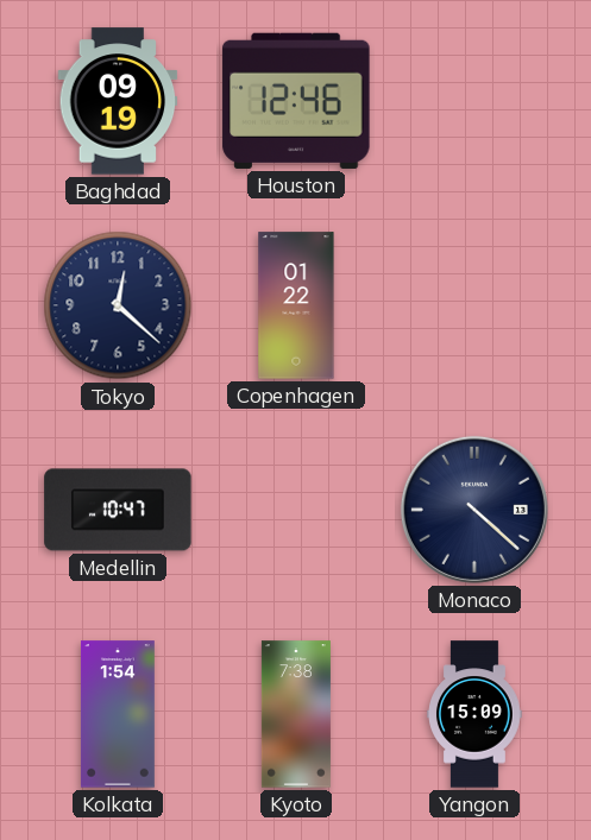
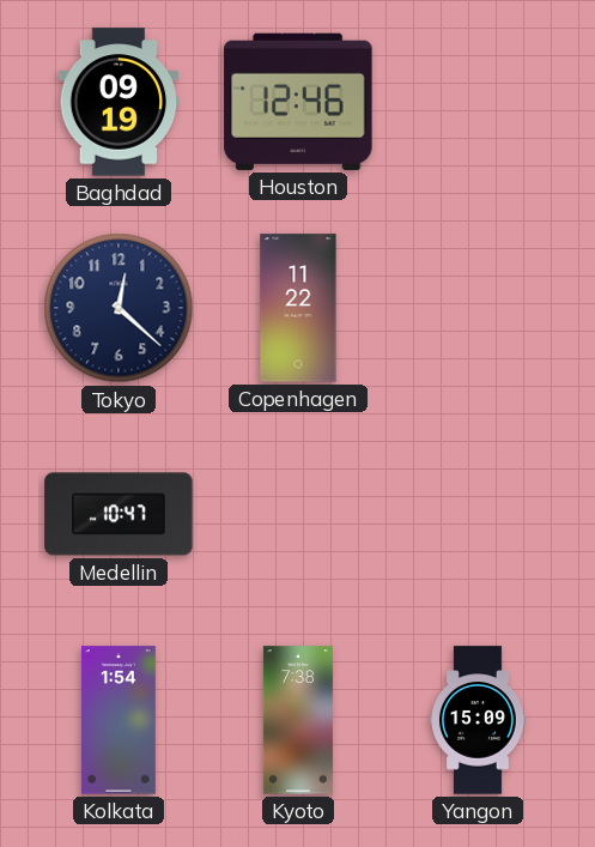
Copenhagen: 01:22 -> 11:22
Monaco: 4:22 -> none
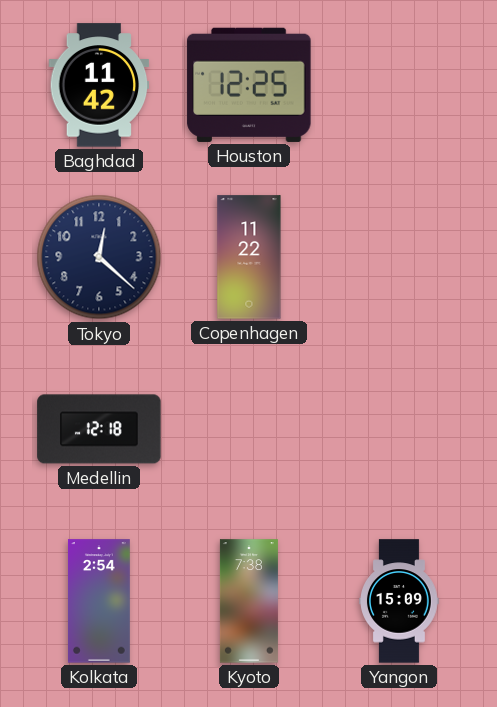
Baghdad: 09:19 -> 11:42
Houston: 12:46 -> 12:25
Medellin: 10:47 -> 12:18
Kolkata: 1:54 -> 2:54
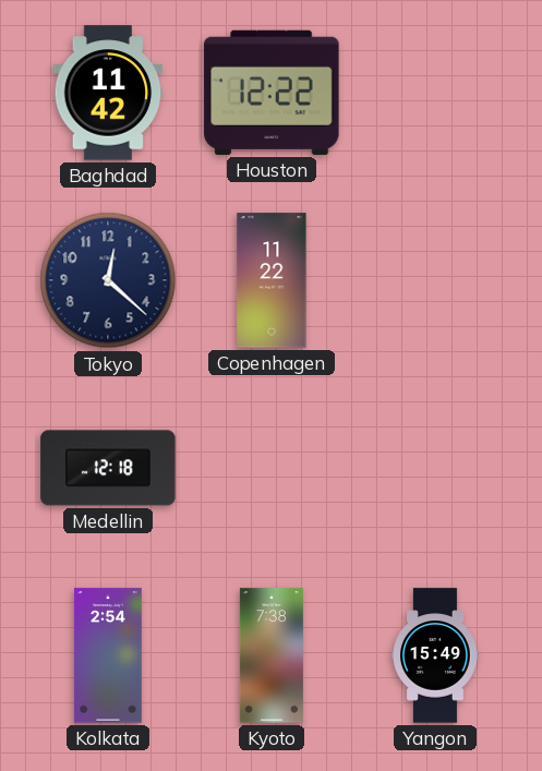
Houston: 12:25 -> 12:22
Yangon: 15:09 -> 15:49
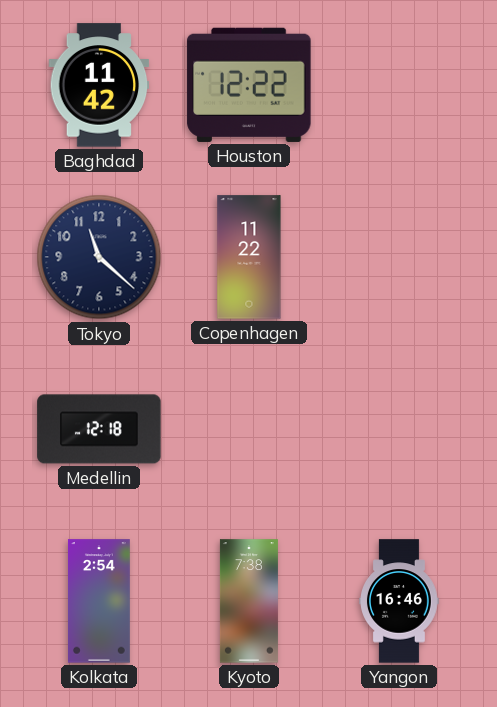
Tokyo: 12:22 -> 11:22
Yangon: 15:49 -> 16:46
